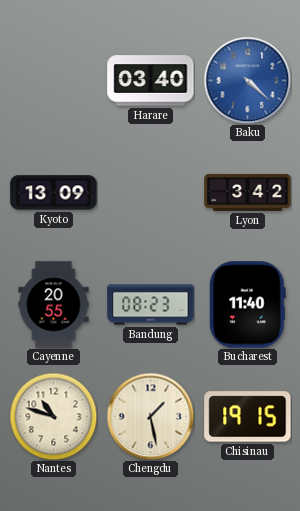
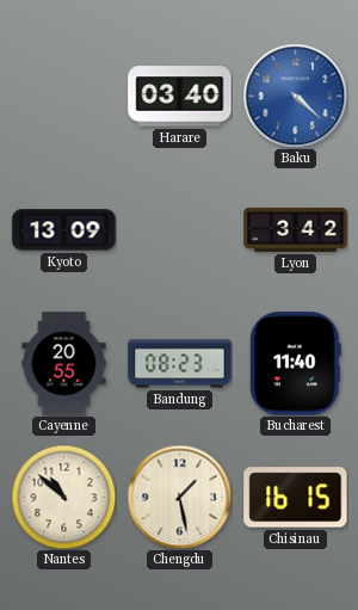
Nantes: 10:48 -> 10:52
Chisinau: 19:15 -> 16:15
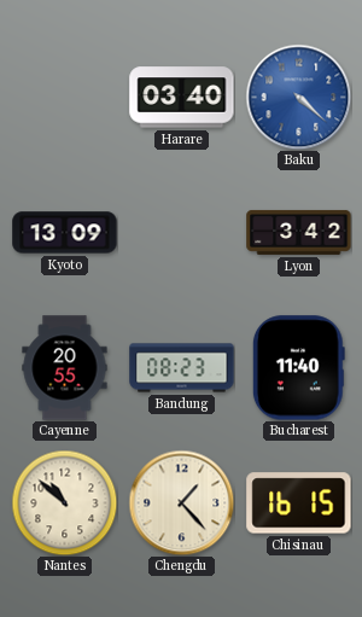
Chengdu: 1:28 -> 1:23
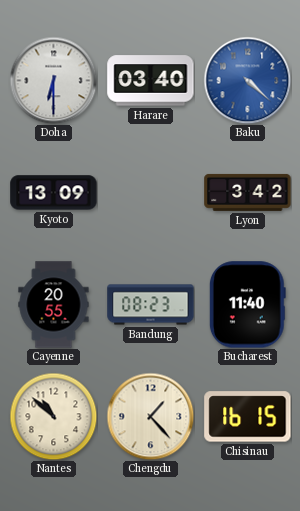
Doha: none -> 6:30
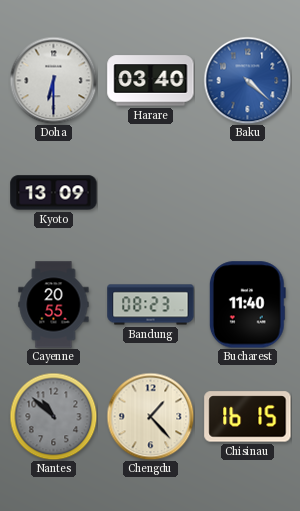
Lyon: 3:42 -> none
Nantes dial: cream -> grey
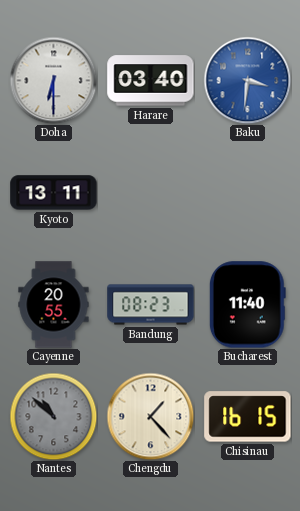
Baku: 4:22 -> 3:31
Kyoto: 13:09 -> 13:11
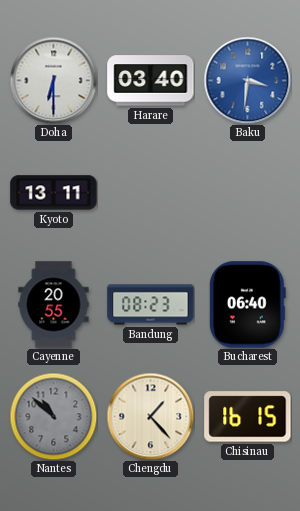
Bucharest: 11:40 -> 06:40
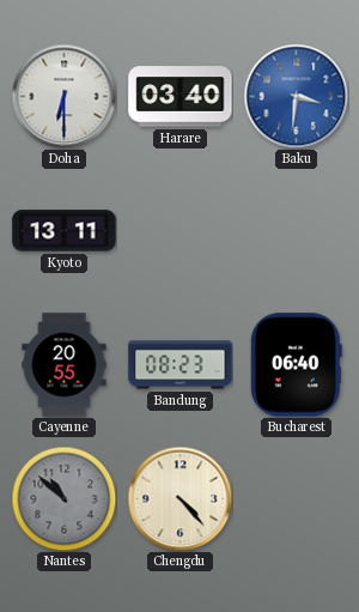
Chengdu: 1:23 -> 4:23
Chisinau: 16:15 -> none
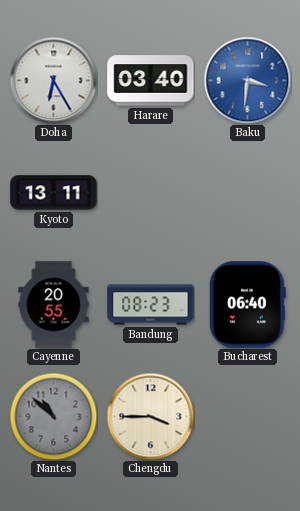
Doha: 6:30 -> 6:25
Chengdu: 4:23 -> 3:45
